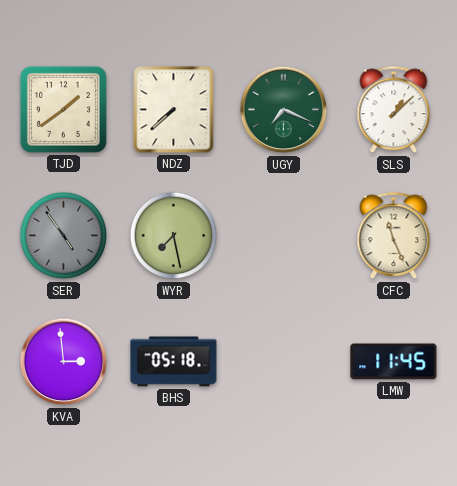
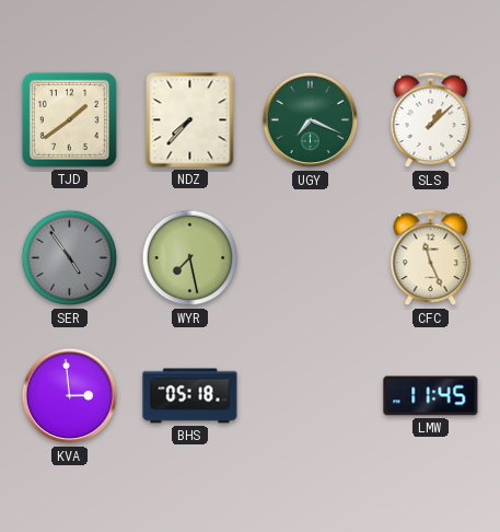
NDZ: 7:38 -> 7:37
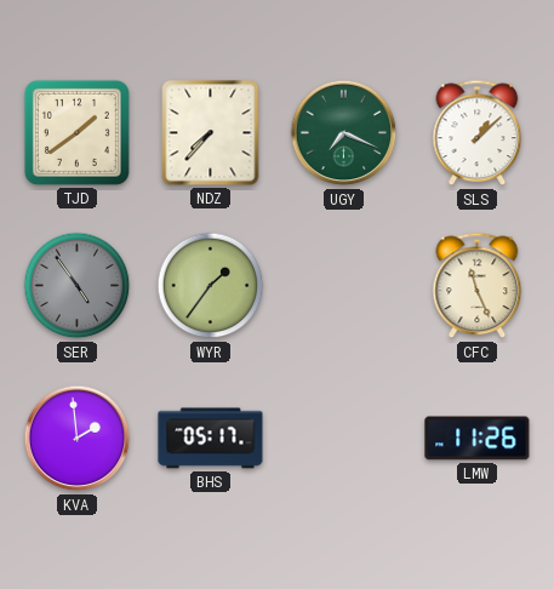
WYR: 7:28 -> 1:36
KVA: 2:59 -> 1:59
BHS: 05:18 -> 05:17
LMW: 11:45 -> 11:26
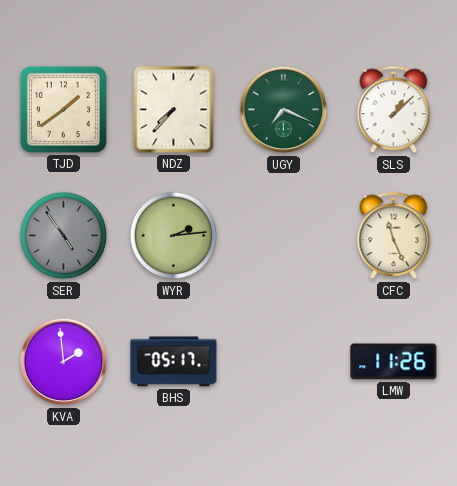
WYR: 1:36 -> 2:14
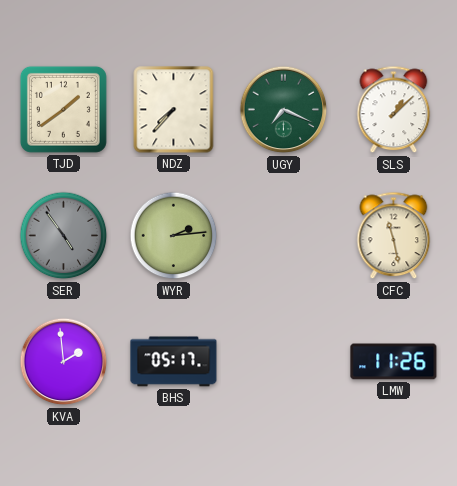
CFC: 11:26 -> 11:28
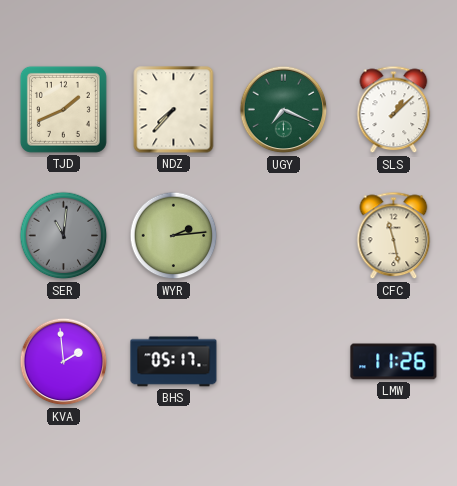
TJD: 1:39 -> 1:41
SER: 4:54 -> 11:01
